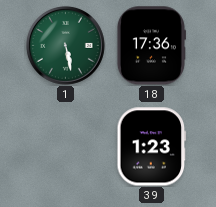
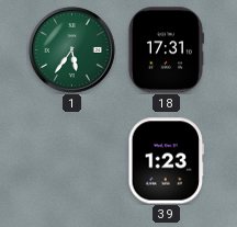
1: 5:28 -> 5:36
18: 17:36 -> 17:31
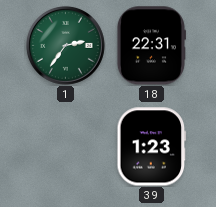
1: 5:36 -> 2:36
18: 17:31 -> 22:31
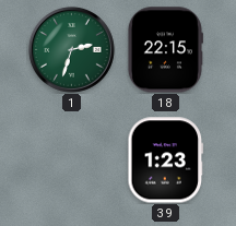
1: 2:36 -> 2:33
18: 22:31 -> 22:15
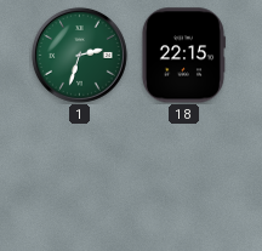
39: 1:23 -> none
